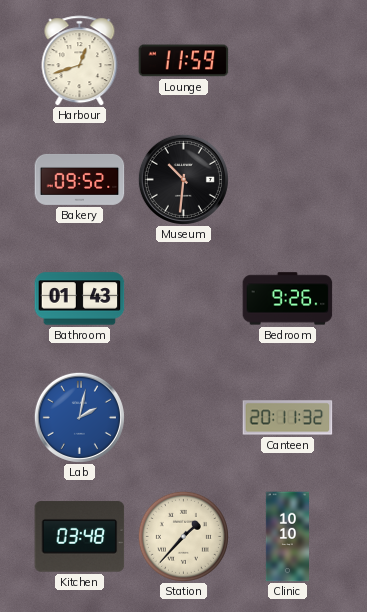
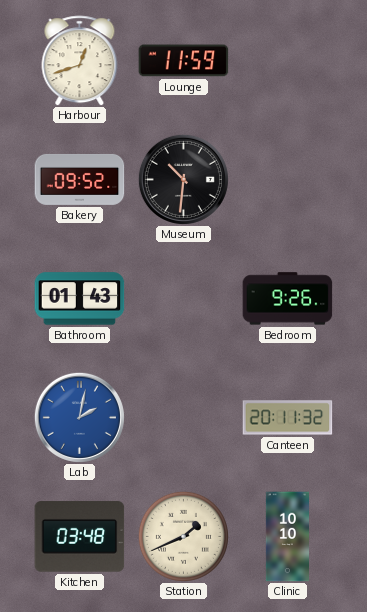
Station: 1:37 -> 1:41
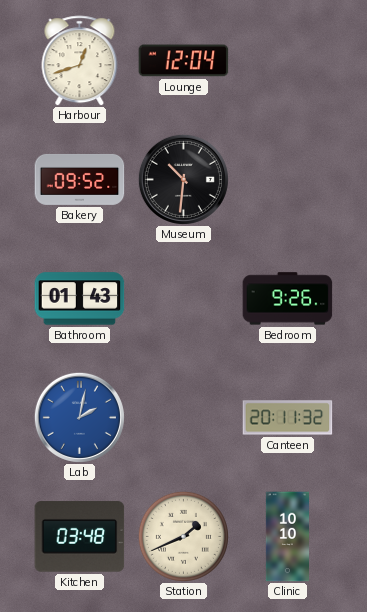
Lounge: 11:59 -> 12:04
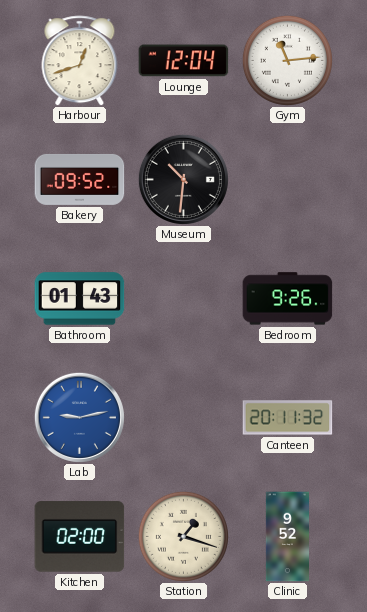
Gym: none -> 11:14
Lab: 2:02 -> 9:13
Kitchen: 03:48 -> 02:00
Station: 1:41 -> 1:18
Clinic: 10:10 -> 9:52
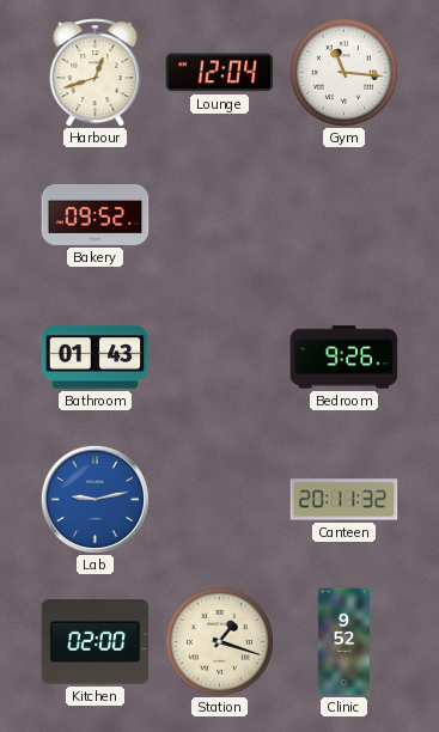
Gym: 11:14 -> 11:16
Museum: 10:31 -> none
